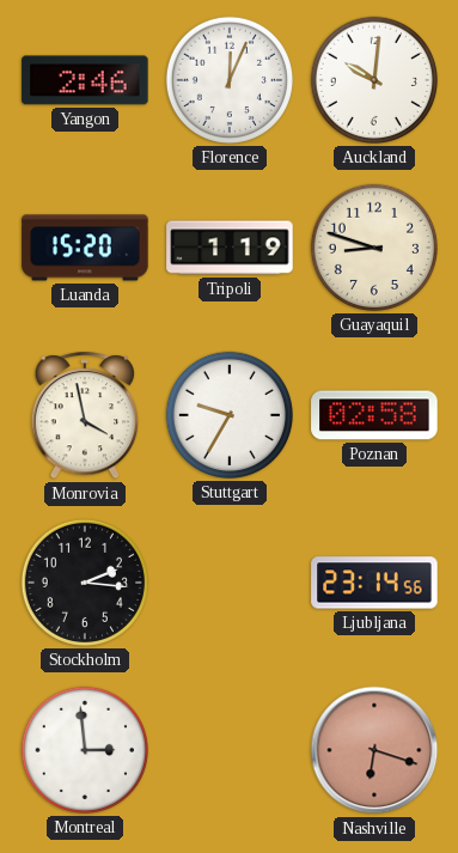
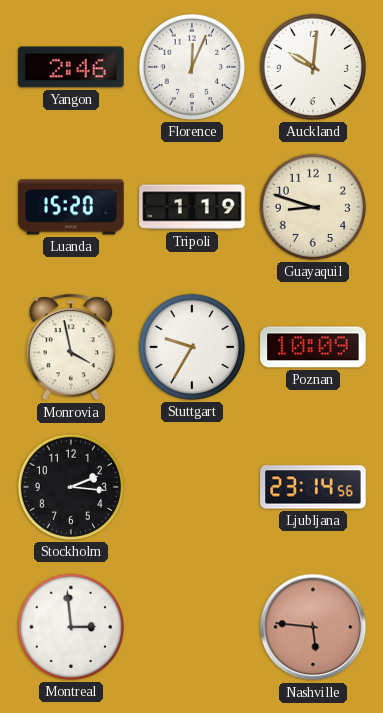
Poznan: 02:58 -> 10:09
Nashville: 6:18 -> 5:46
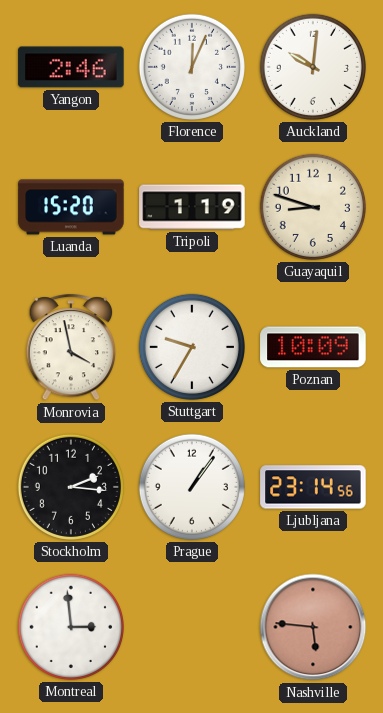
Prague: none -> 1:06
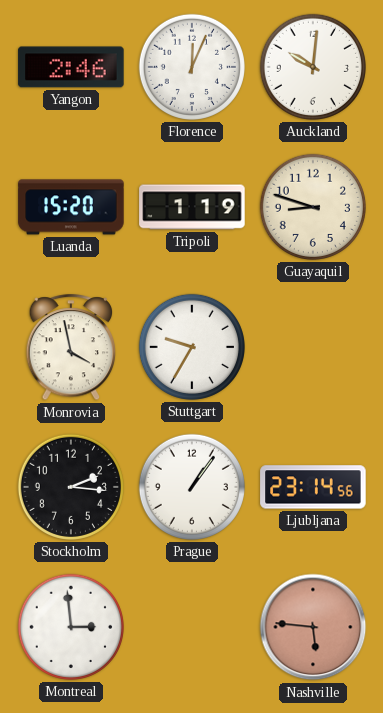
Poznan: 10:09 -> none
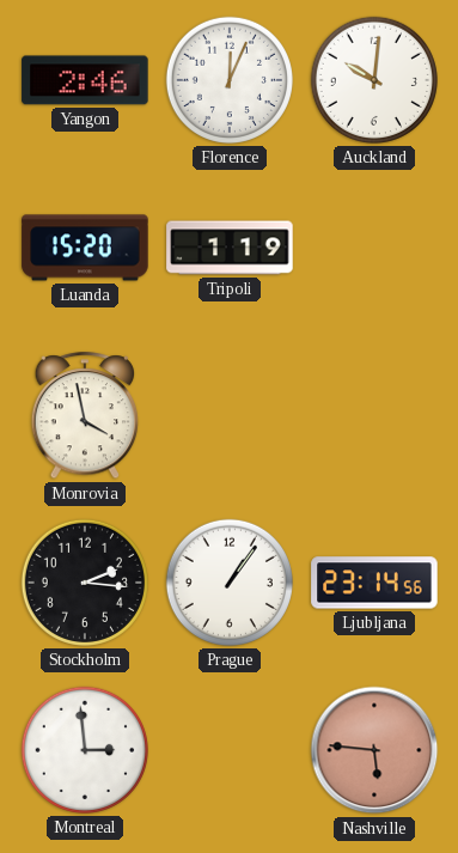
Guayaquil: 8:48 -> none
Stuttgart: 9:35 -> none
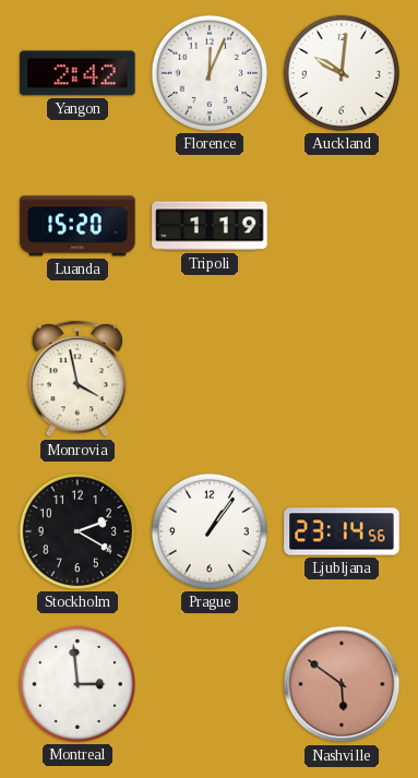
Yangon: 2:46 -> 2:42
Stockholm: 2:16 -> 2:20
Nashville: 5:46 -> 5:51
